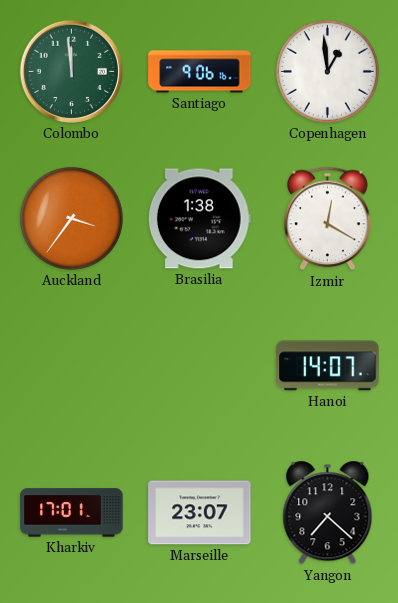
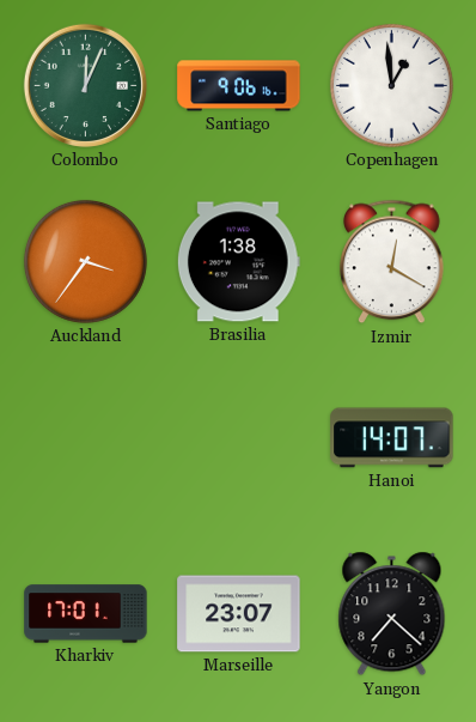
Colombo: 11:59 -> 12:04
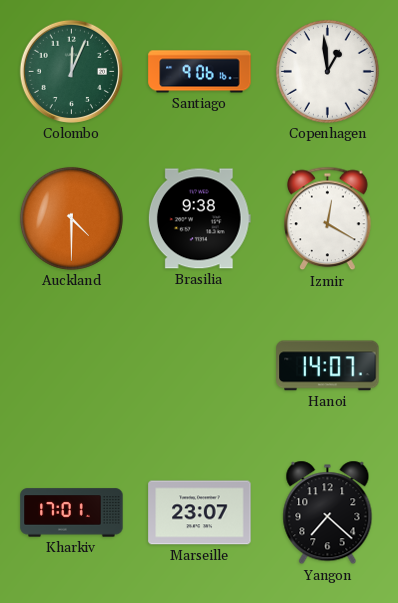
Auckland: 3:36 -> 4:30
Brasilia: 1:38 -> 9:38
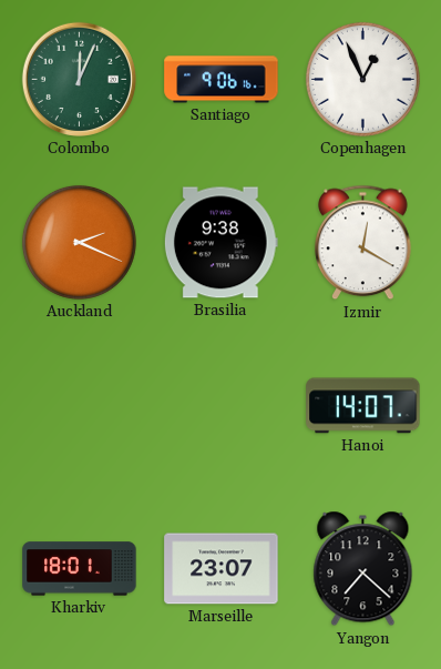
Copenhagen: 12:59 -> 12:56
Auckland: 4:30 -> 2:19
Kharkiv: 17:01 -> 18:01
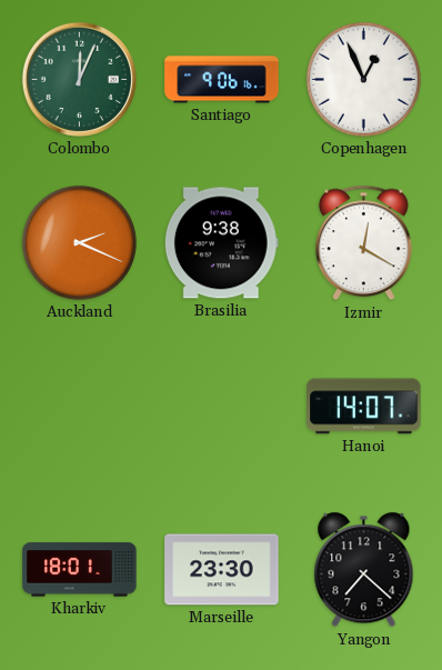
Marseille: 23:07 -> 23:30
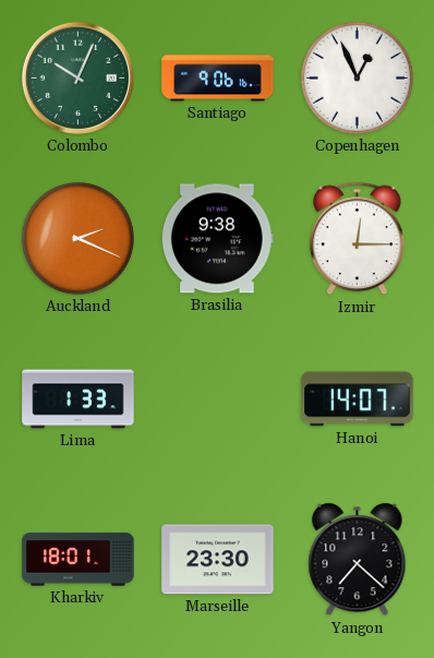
Colombo: 12:04 -> 10:04
Izmir: 12:20 -> 12:15
Lima: none -> 1:33
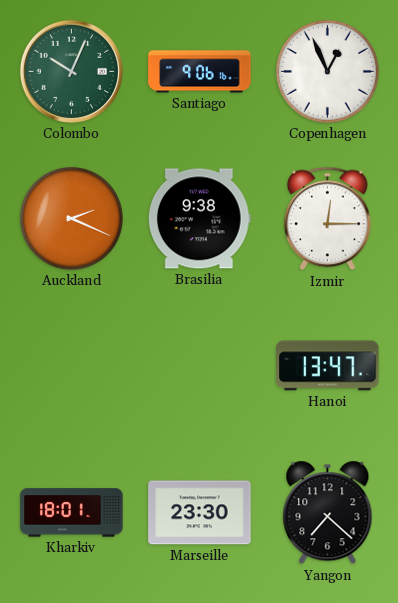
Lima: 1:33 -> none
Hanoi: 14:07 -> 13:47
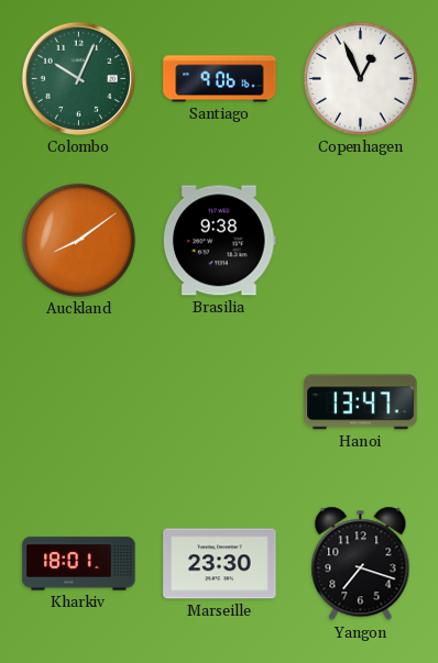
Auckland: 2:19 -> 8:09
Izmir: 12:15 -> none
Yangon: 7:22 -> 7:18
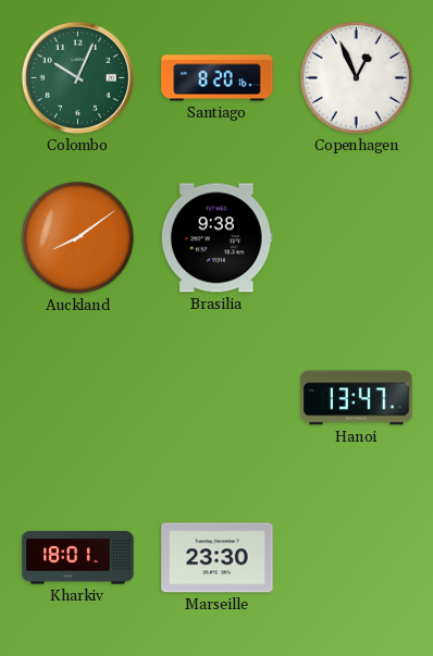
Santiago: 9:06 -> 8:20
Yangon: 7:18 -> none
